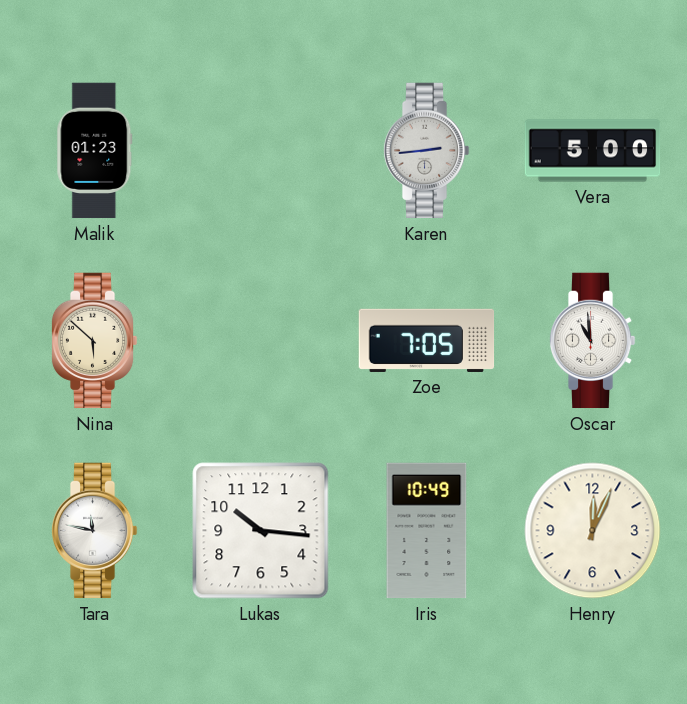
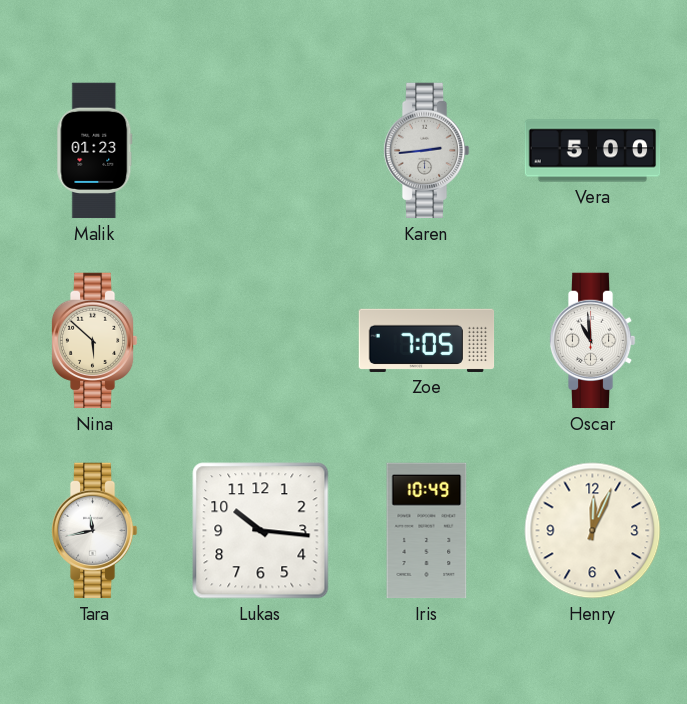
Tara: 11:47 -> 11:43
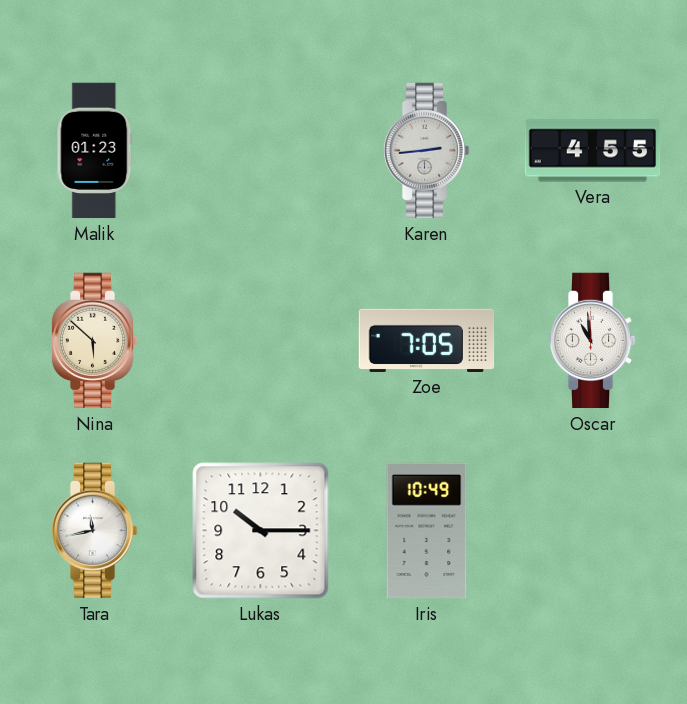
Vera: 5:00 -> 4:55
Lukas: 10:16 -> 10:15
Henry: 12:04 -> none
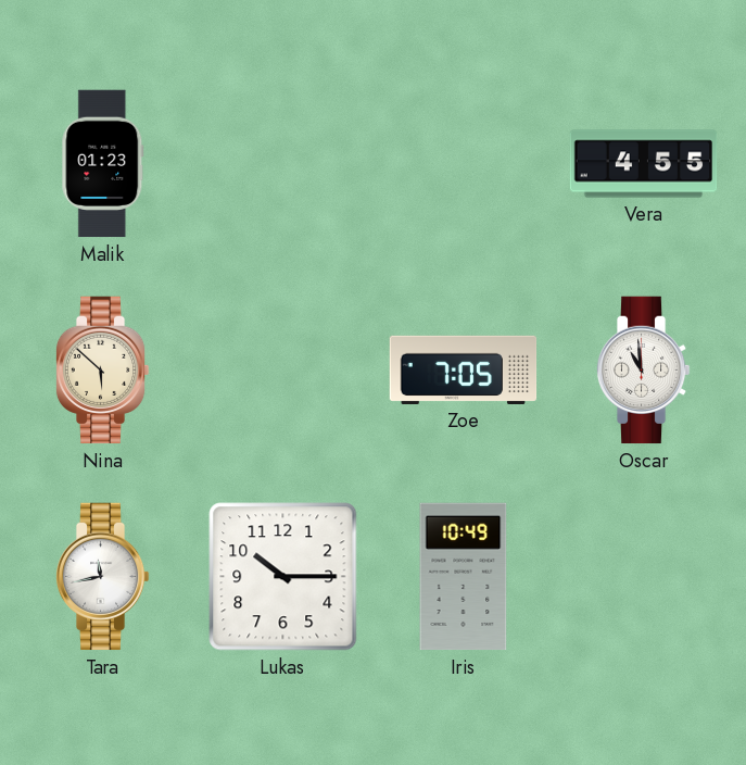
Karen: 2:44 -> none
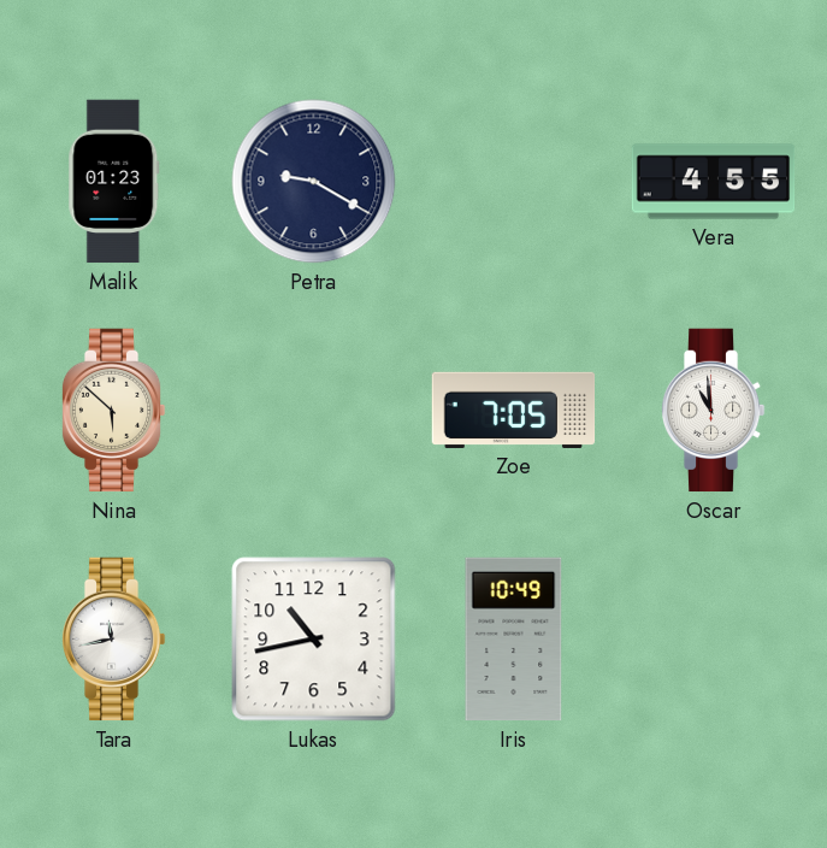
Petra: none -> 9:20
Lukas: 10:15 -> 10:43
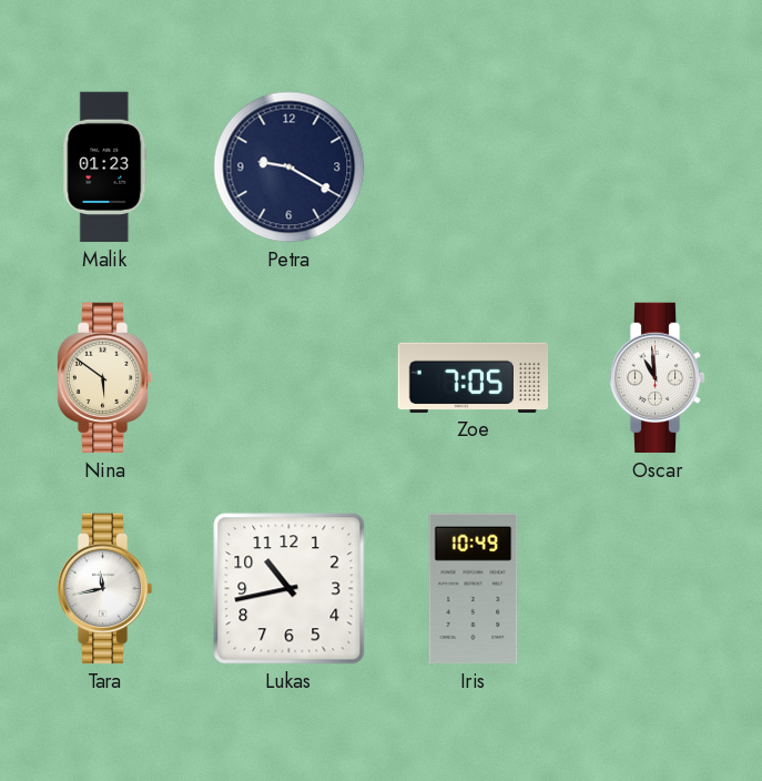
Vera: 4:55 -> none
Nina: 5:52 -> 5:51
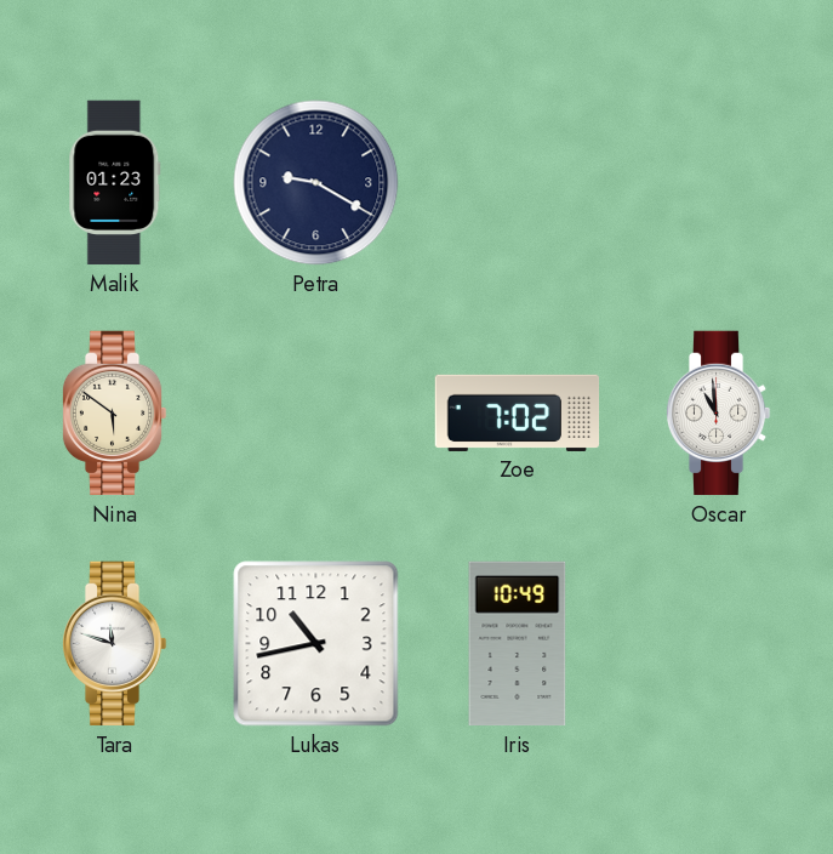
Zoe: 7:05 -> 7:02
Tara: 11:43 -> 11:48
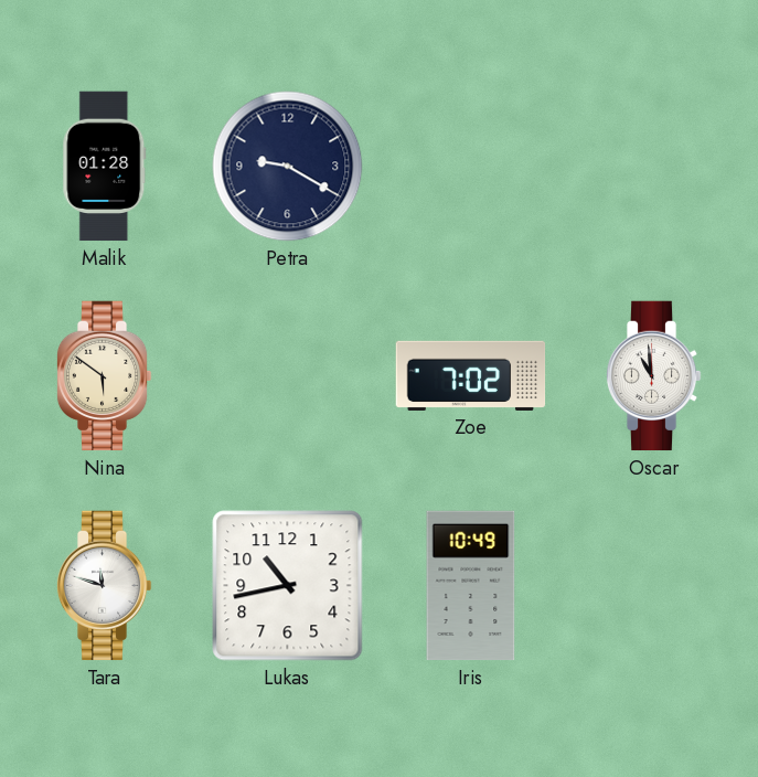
Malik: 01:23 -> 01:28
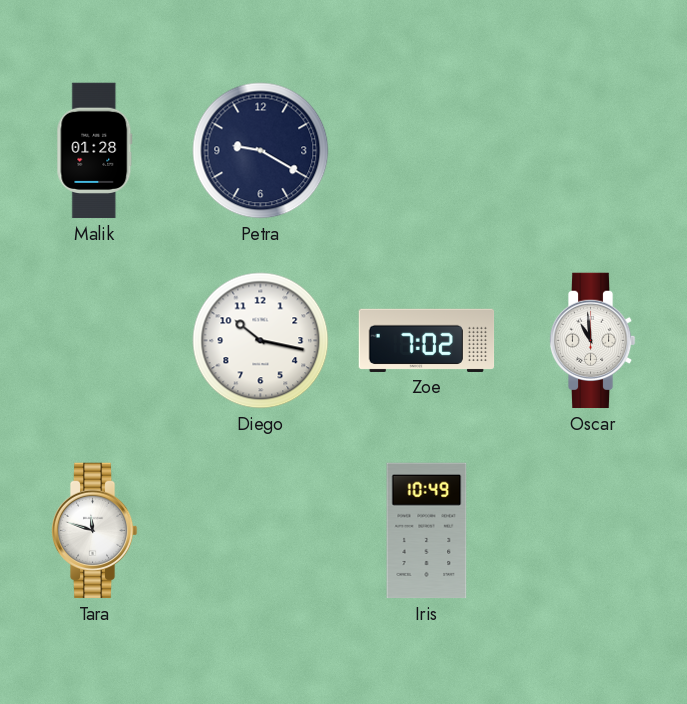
Nina: 5:51 -> none
Diego: none -> 10:17
Lukas: 10:43 -> none
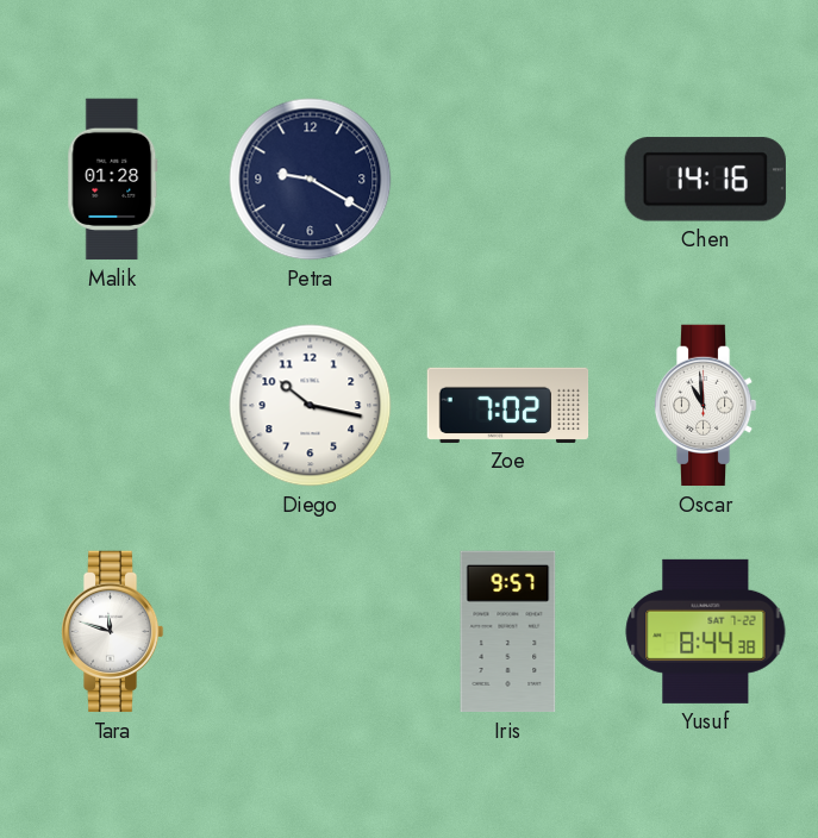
Chen: none -> 14:16
Iris: 10:49 -> 9:57
Yusuf: none -> 8:44
